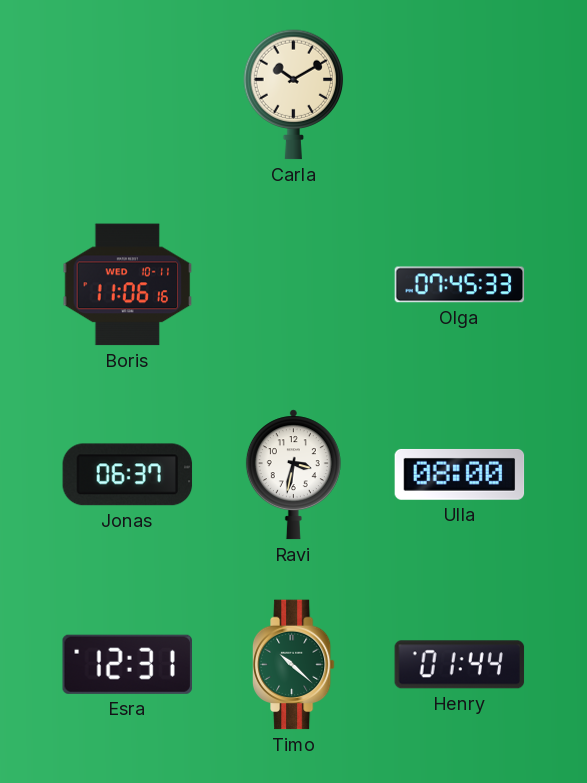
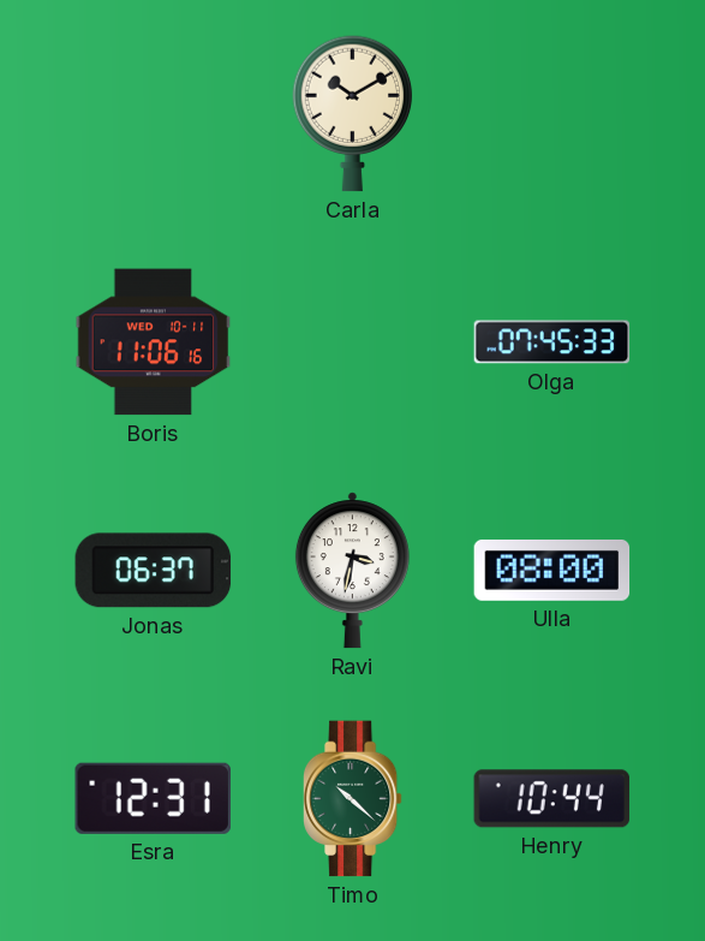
Henry: 01:44 -> 10:44
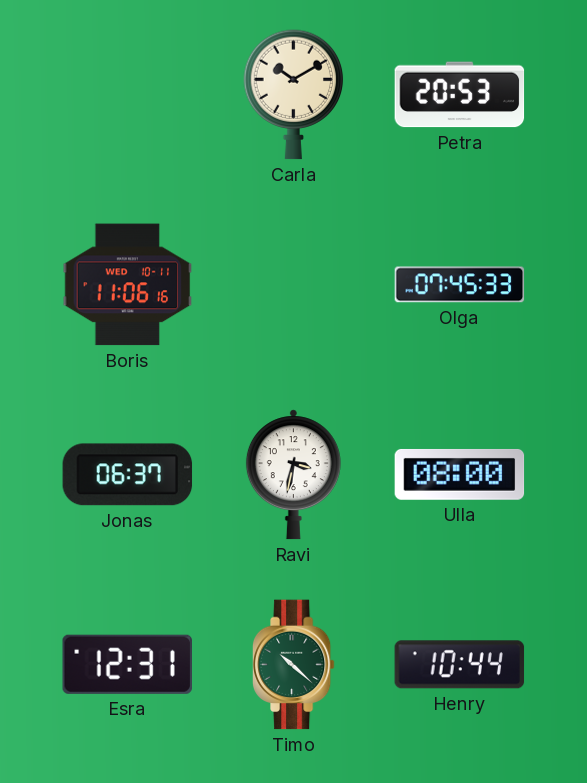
Petra: none -> 20:53
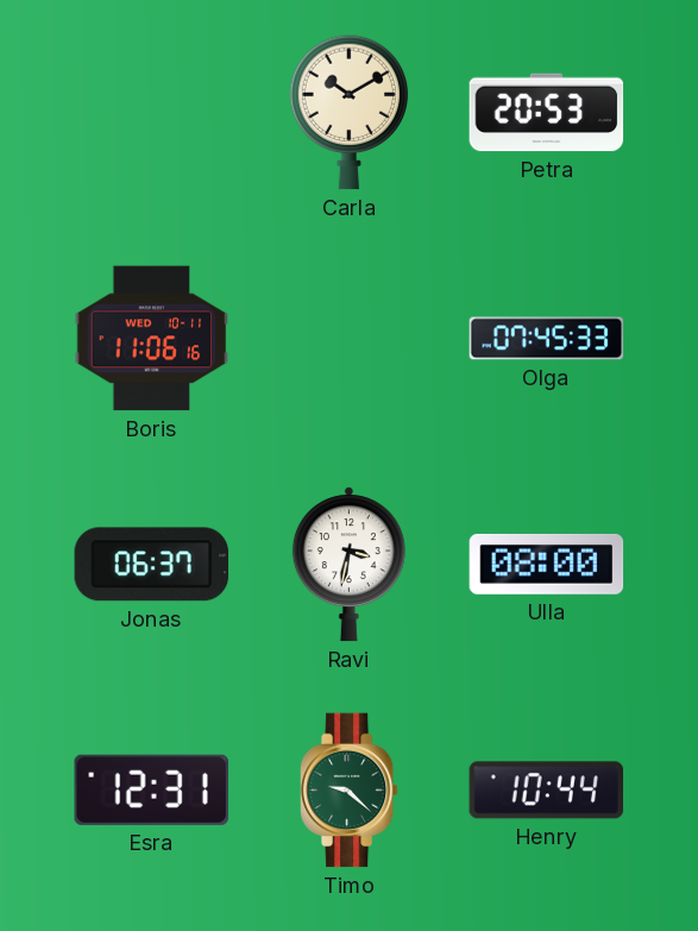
Timo: 10:22 -> 9:22
